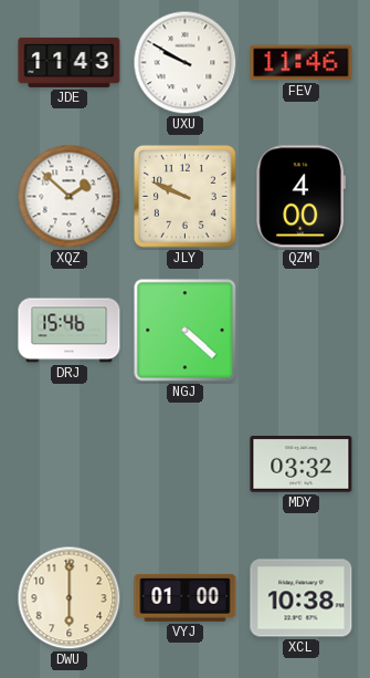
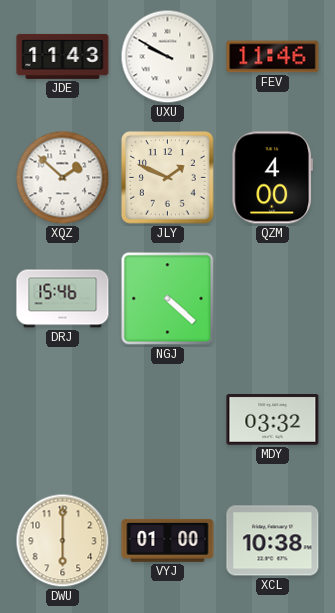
JLY: 9:49 -> 1:49
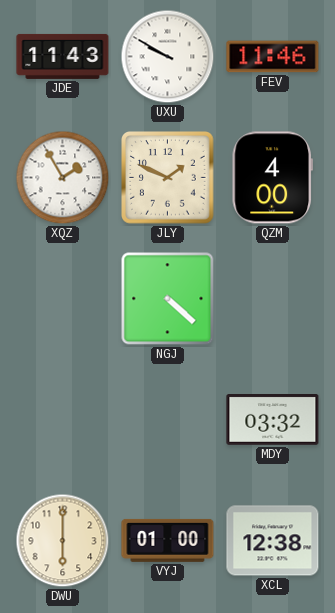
XQZ: 1:52 -> 1:55
DRJ: 15:46 -> none
XCL: 10:38 -> 12:38
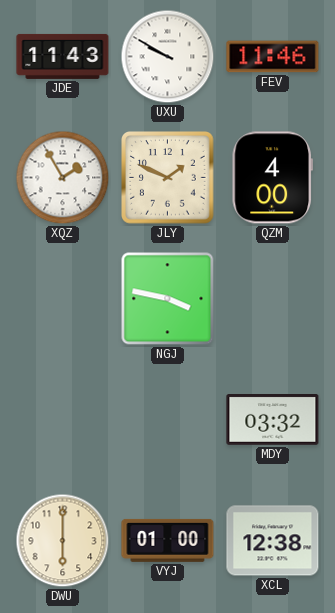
NGJ: 4:22 -> 3:47
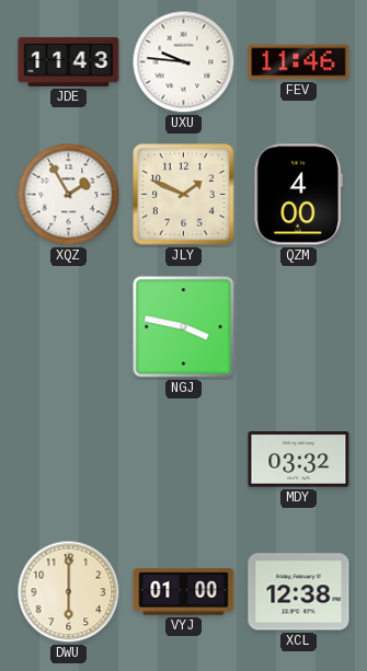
UXU: 9:50 -> 9:46
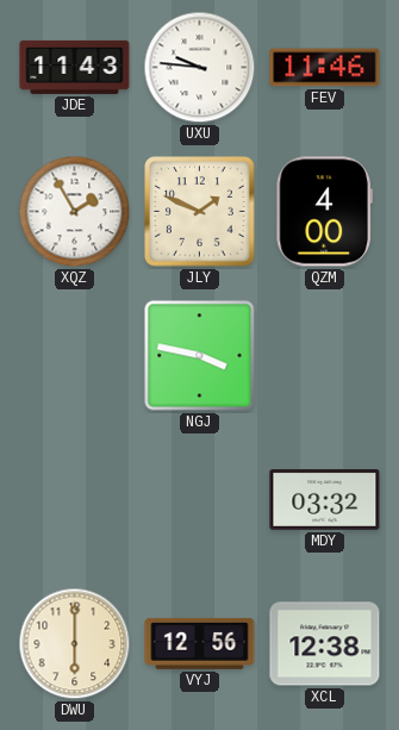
VYJ: 01:00 -> 12:56
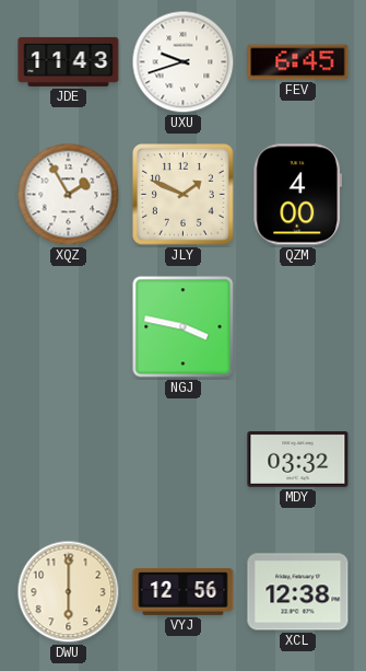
UXU: 9:46 -> 9:42
FEV: 11:46 -> 6:45
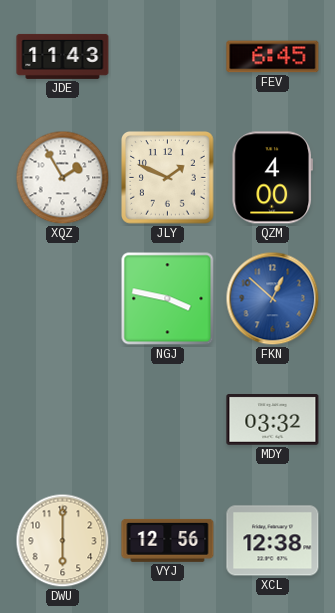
UXU: 9:42 -> none
FKN: none -> 12:52
